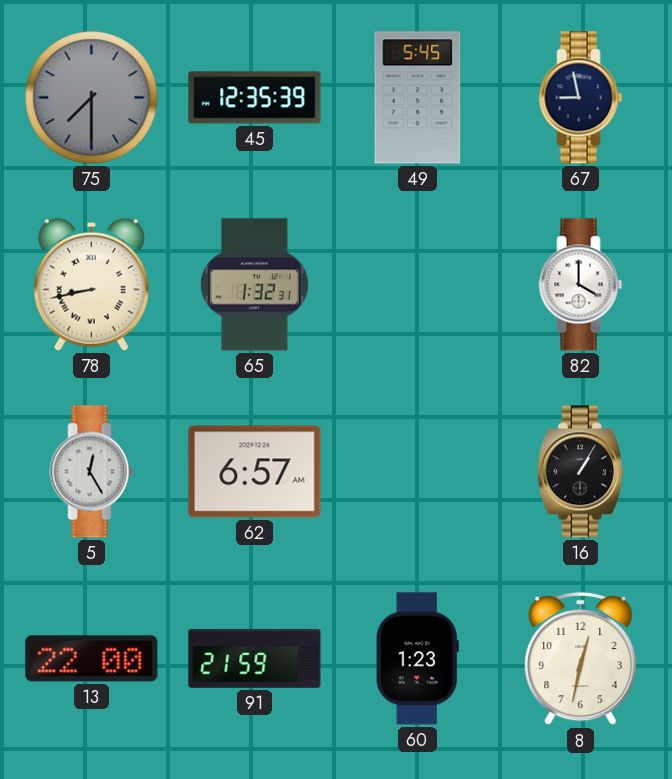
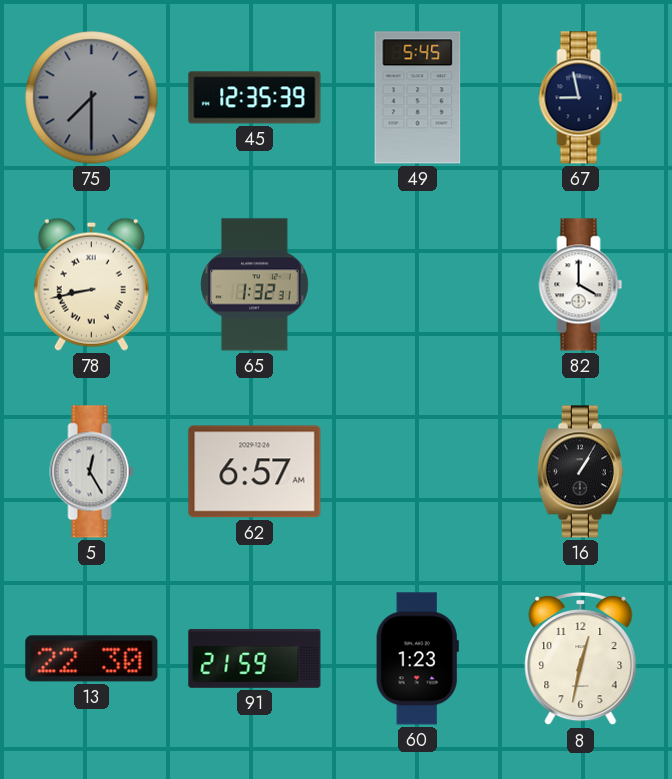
13: 22:00 -> 22:30
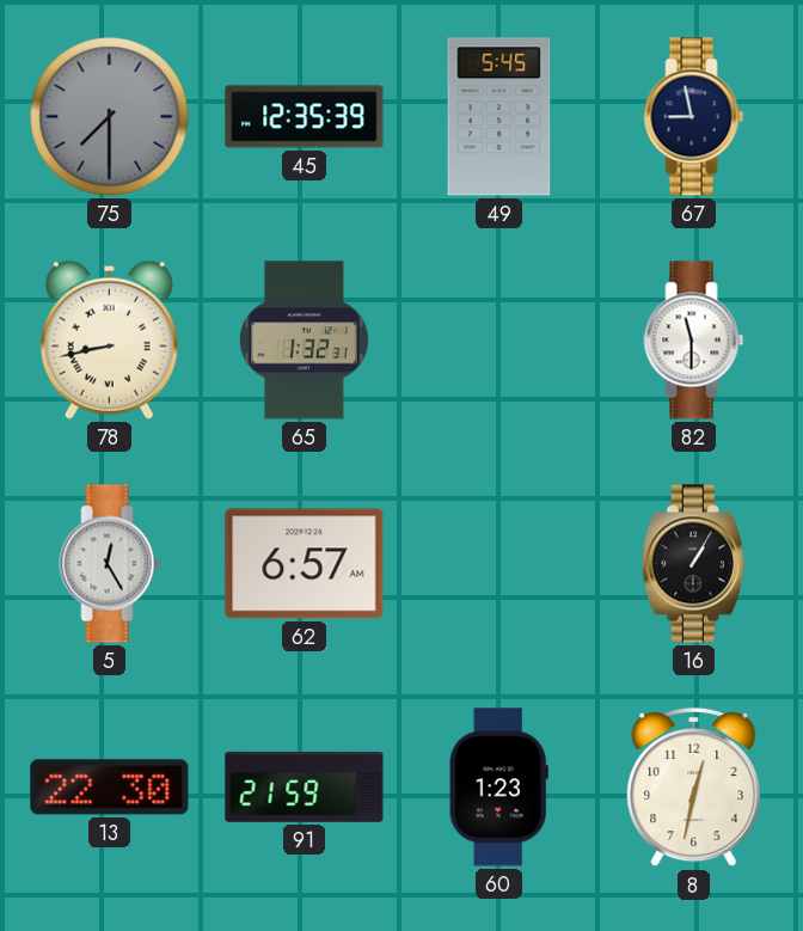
82: 4:00 -> 11:30
